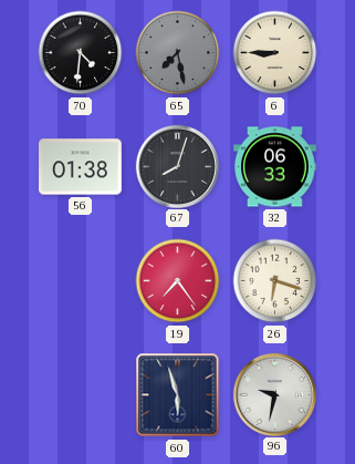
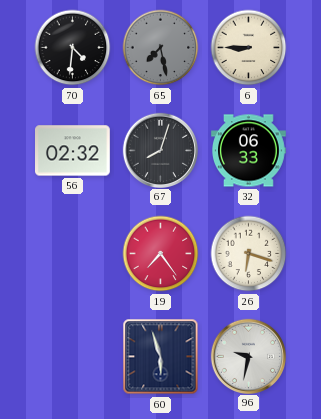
56: 01:38 -> 02:32
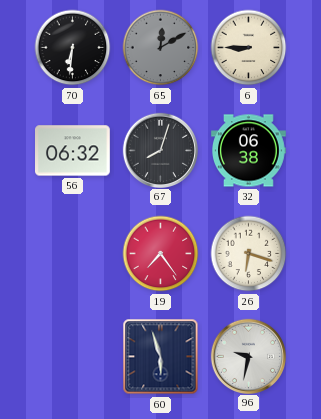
70: 4:31 -> 6:31
65: 7:28 -> 12:10
56: 02:32 -> 06:32
32: 06:33 -> 06:38
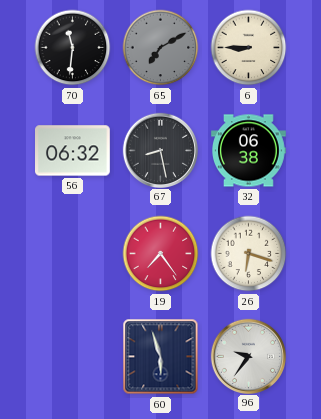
70: 6:31 -> 11:31
65: 12:10 -> 7:10
67: 8:03 -> 8:28
96: 9:32 -> 9:36
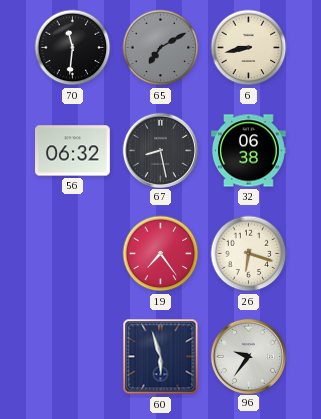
6: 8:45 -> 8:43
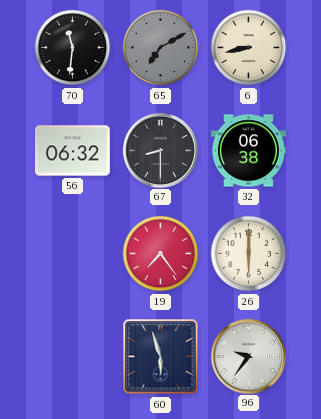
67: 8:28 -> 8:30
26: 6:18 -> 6:00
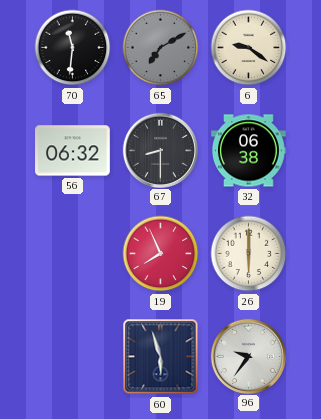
6: 8:43 -> 9:21
19: 7:24 -> 7:56
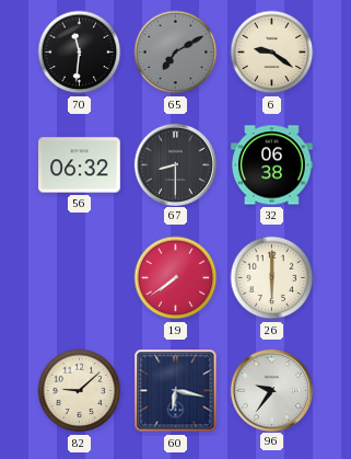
19: 7:56 -> 7:39
82: none -> 9:08
60: 5:57 -> 6:17
